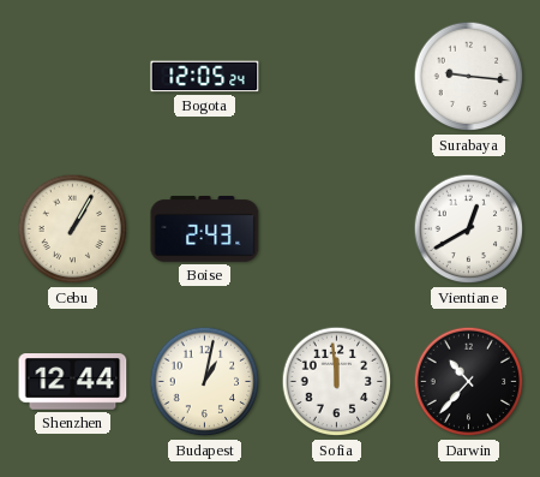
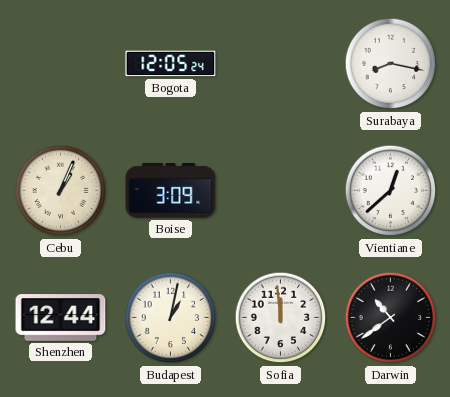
Surabaya: 9:16 -> 8:17
Cebu: 1:05 -> 1:04
Boise: 2:43 -> 3:09
Vientiane: 12:40 -> 12:38
Darwin: 10:37 -> 10:39
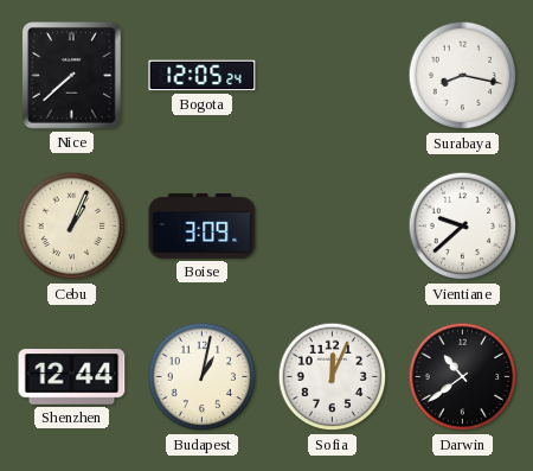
Nice: none -> 7:38
Vientiane: 12:38 -> 9:38
Sofia: 11:59 -> 12:04
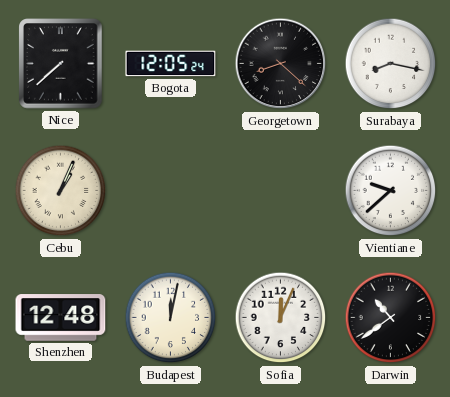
Georgetown: none -> 8:22
Boise: 3:09 -> none
Shenzhen: 12:44 -> 12:48
Budapest: 1:02 -> 12:02
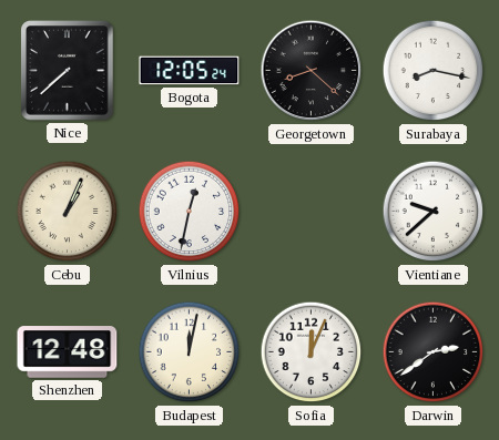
Vilnius: none -> 12:32
Darwin: 10:39 -> 2:39
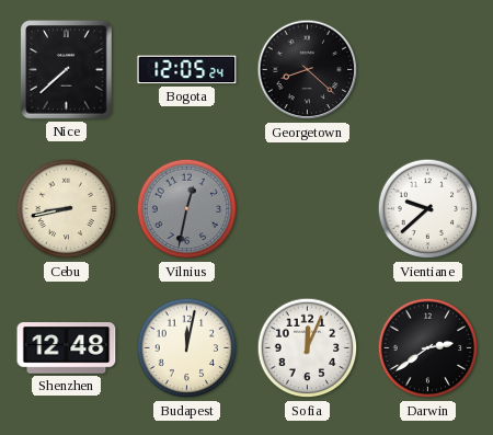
Surabaya: 8:17 -> none
Cebu: 1:04 -> 8:43
Vilnius dial: white -> grey
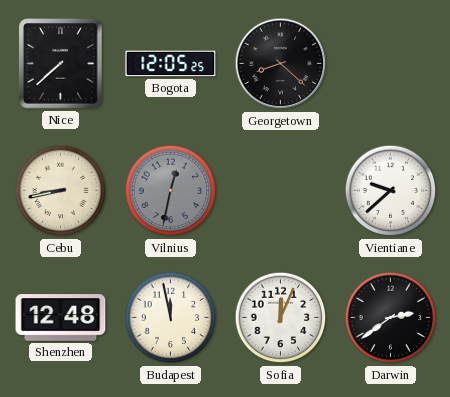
Bogota: 12:05:24 -> 12:05:25
Budapest: 12:02 -> 11:58
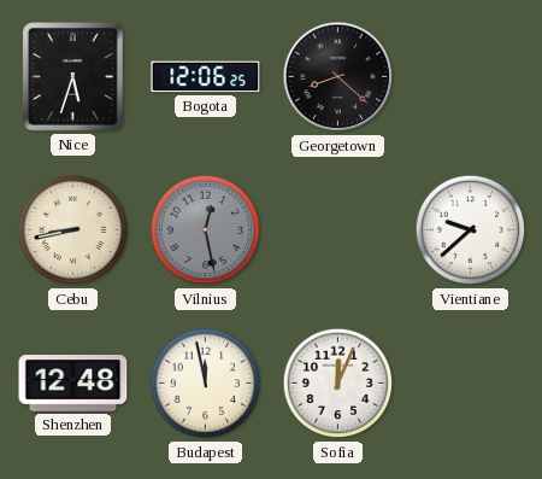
Nice: 7:38 -> 5:33
Bogota: 12:05 -> 12:06
Vilnius: 12:32 -> 12:28
Darwin: 2:39 -> none
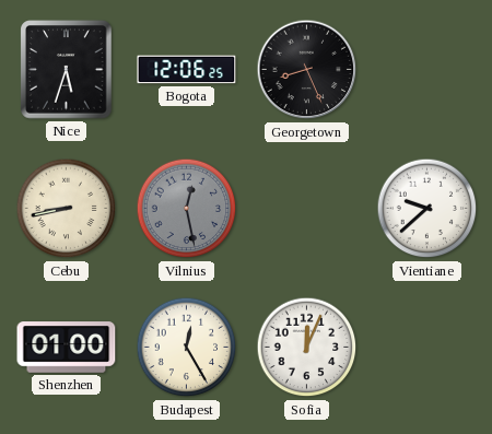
Georgetown: 8:22 -> 8:26
Shenzhen: 12:48 -> 01:00
Budapest: 11:58 -> 12:25
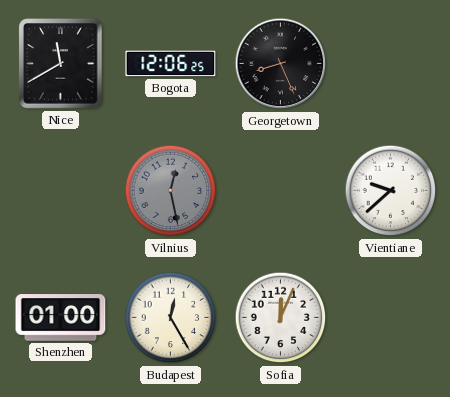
Nice: 5:33 -> 11:40
Cebu: 8:43 -> none
